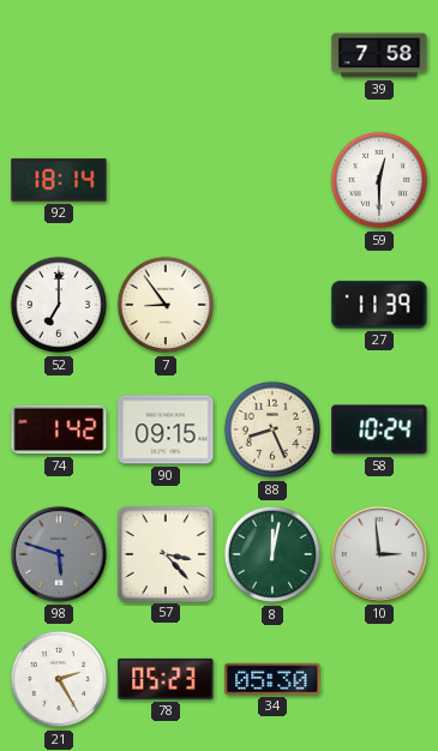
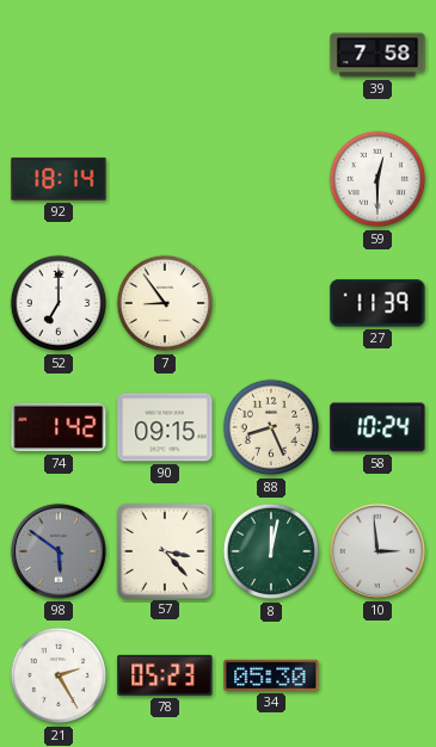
98: 5:48 -> 5:51
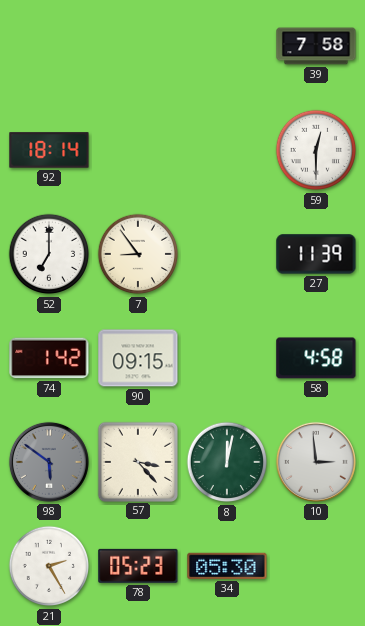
88: 8:26 -> none
58: 10:24 -> 4:58
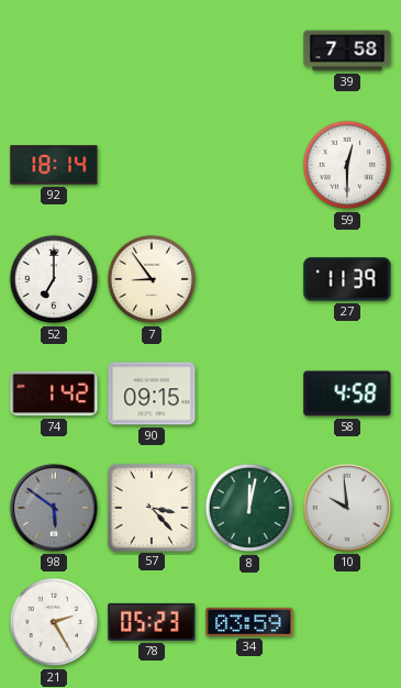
10: 2:59 -> 9:59
34: 05:30 -> 03:59
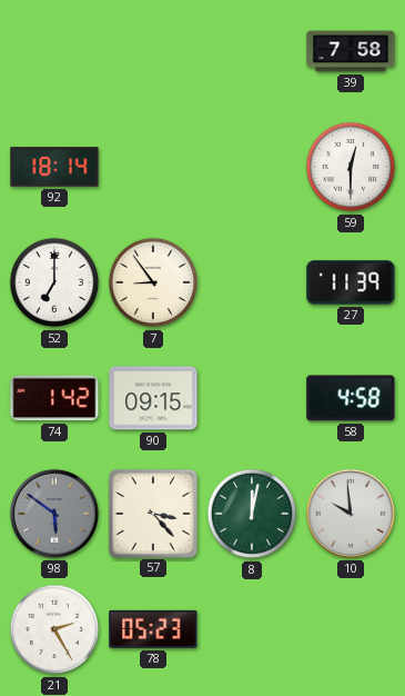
34: 03:59 -> none
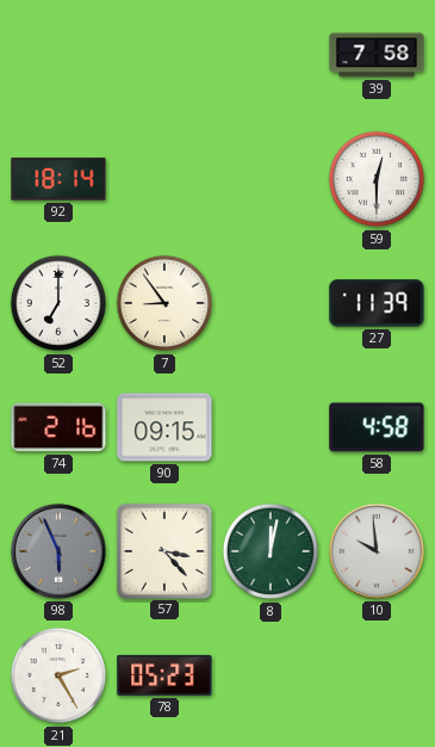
74: 1:42 -> 2:16
98: 5:51 -> 5:56
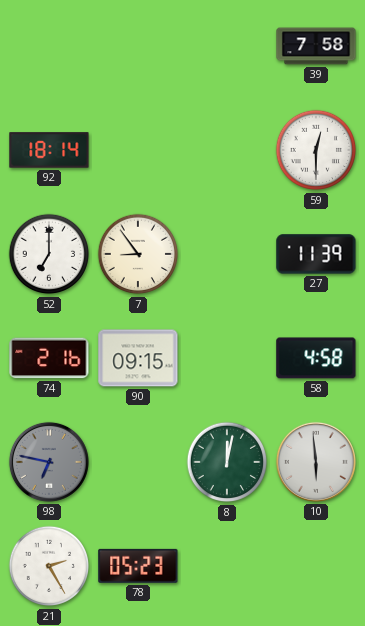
98: 5:56 -> 6:47
57: 3:23 -> none
10: 9:59 -> 5:59
